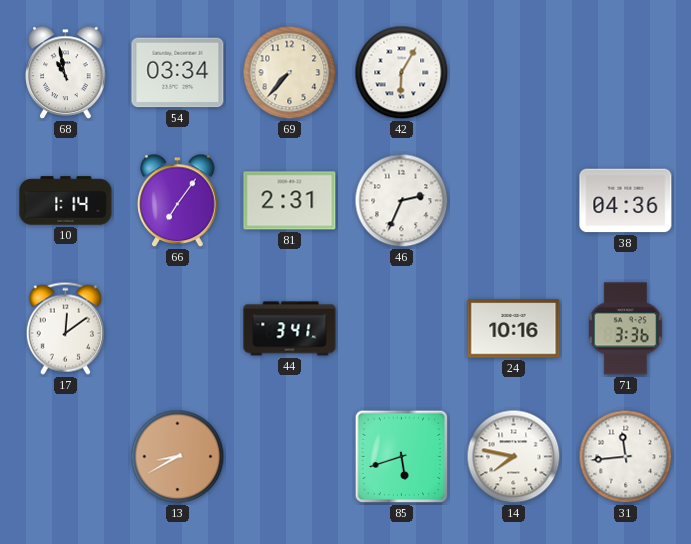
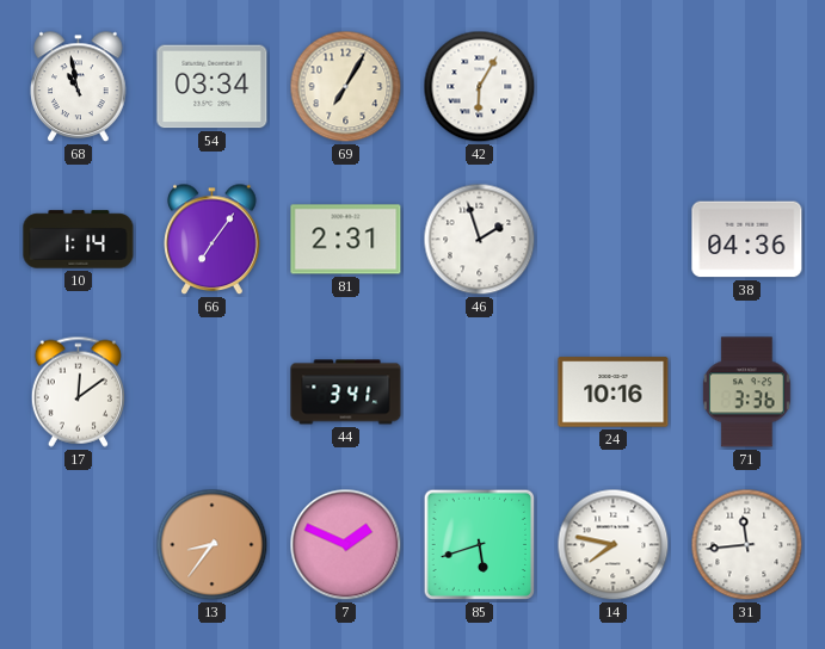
69: 7:37 -> 7:05
46: 2:34 -> 1:57
13: 8:40 -> 8:36
7: none -> 1:49
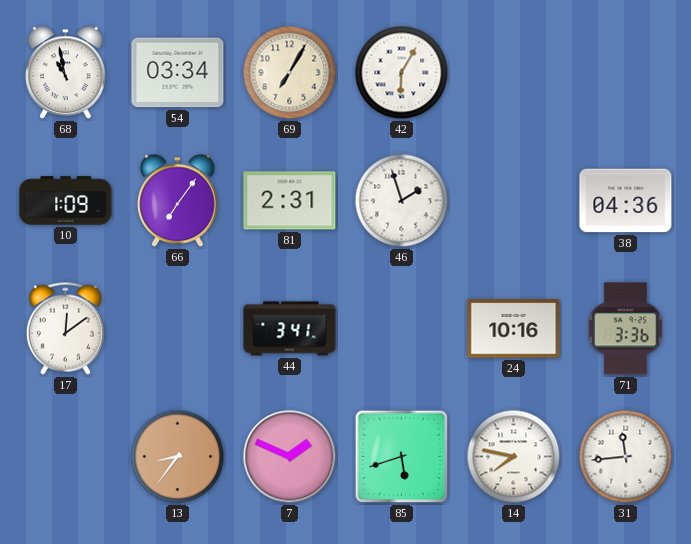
10: 1:14 -> 1:09
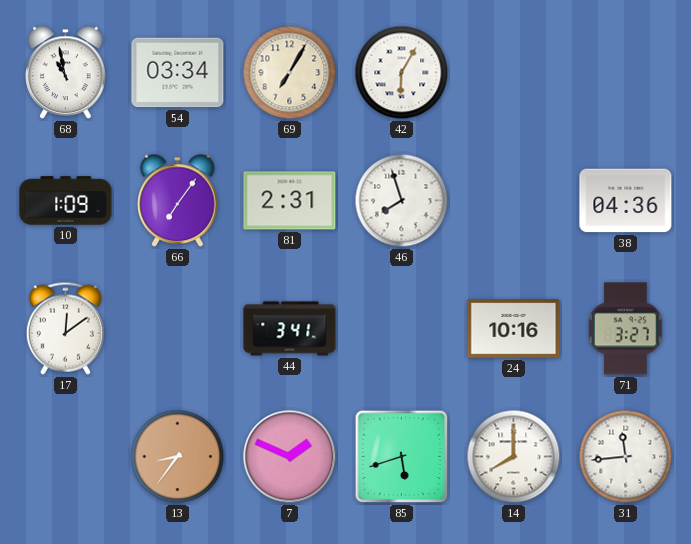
46: 1:57 -> 7:57
71: 3:36 -> 3:27
14: 7:47 -> 8:00
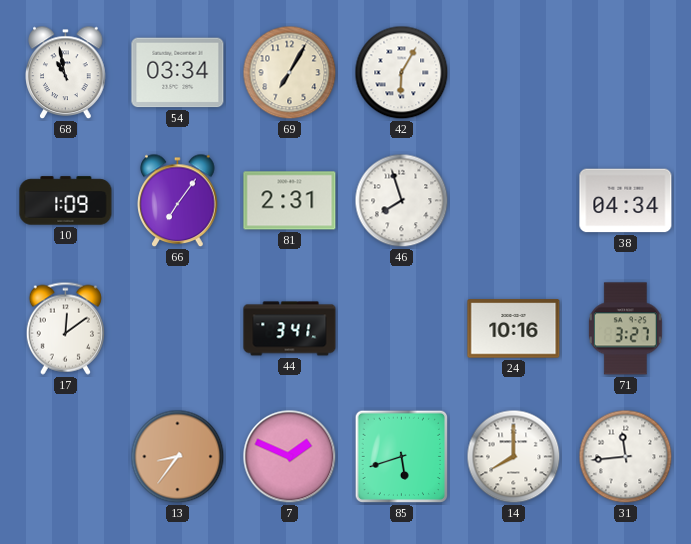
38: 04:36 -> 04:34
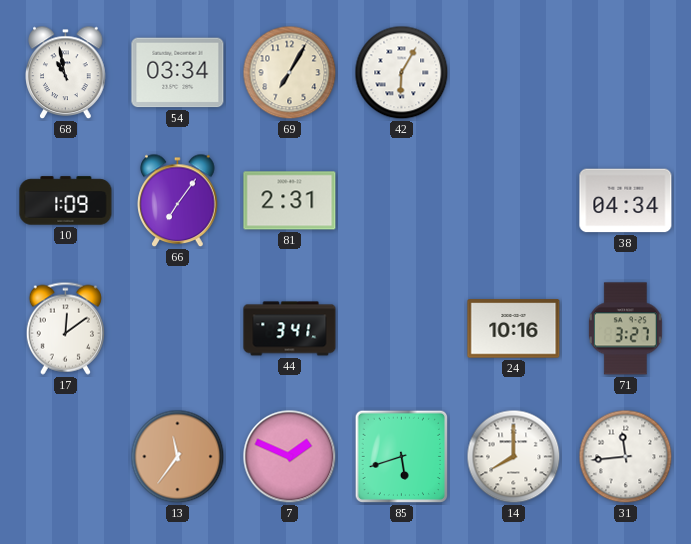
46: 7:57 -> none
13: 8:36 -> 11:36
